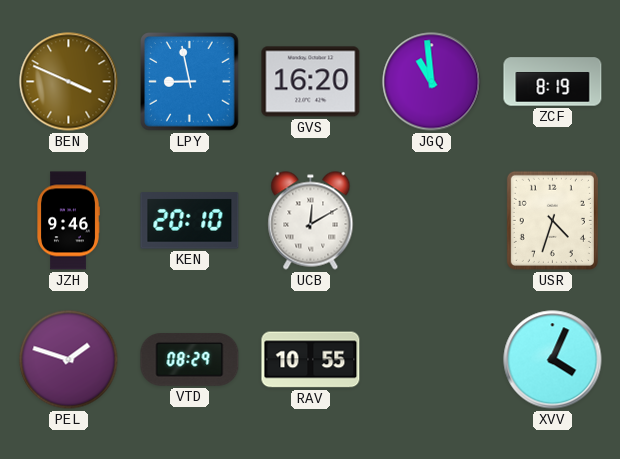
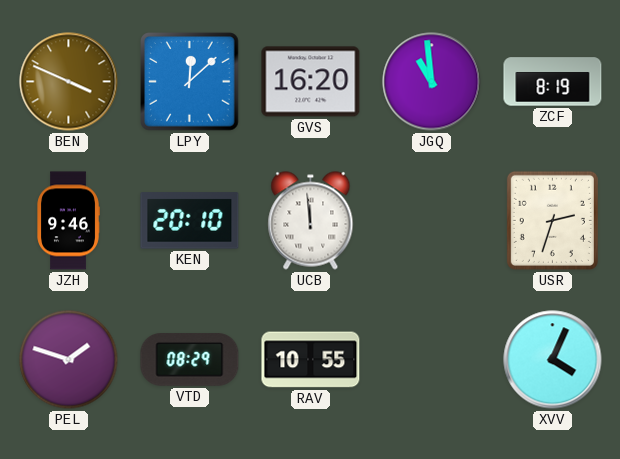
LPY: 8:58 -> 12:08
UCB: 12:10 -> 11:59
USR: 4:33 -> 2:33
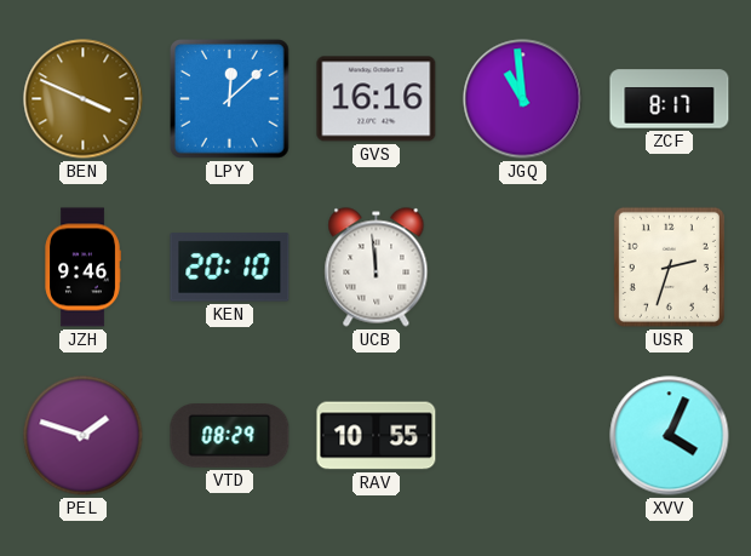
GVS: 16:20 -> 16:16
ZCF: 8:19 -> 8:17
